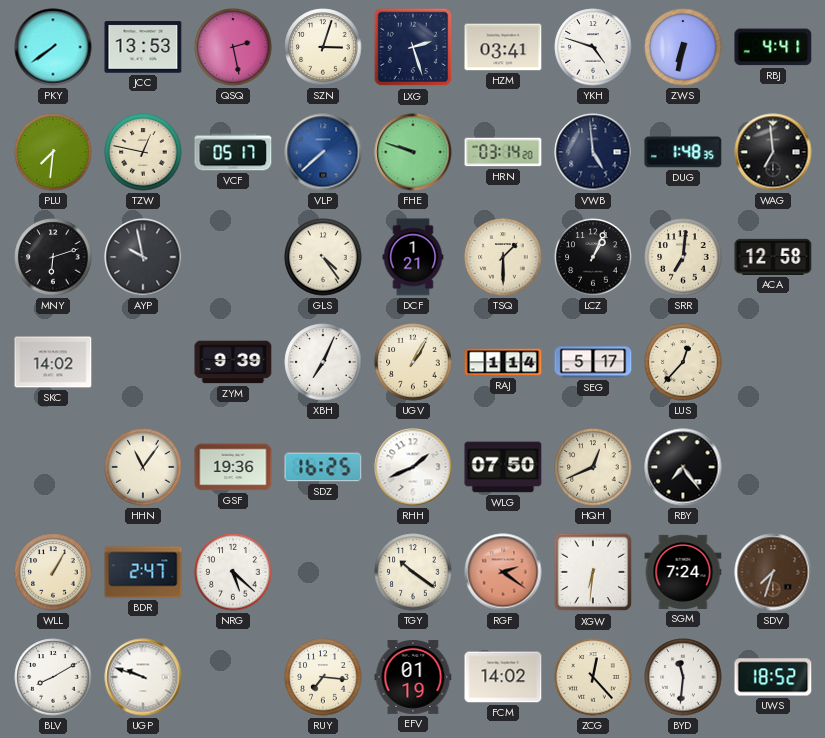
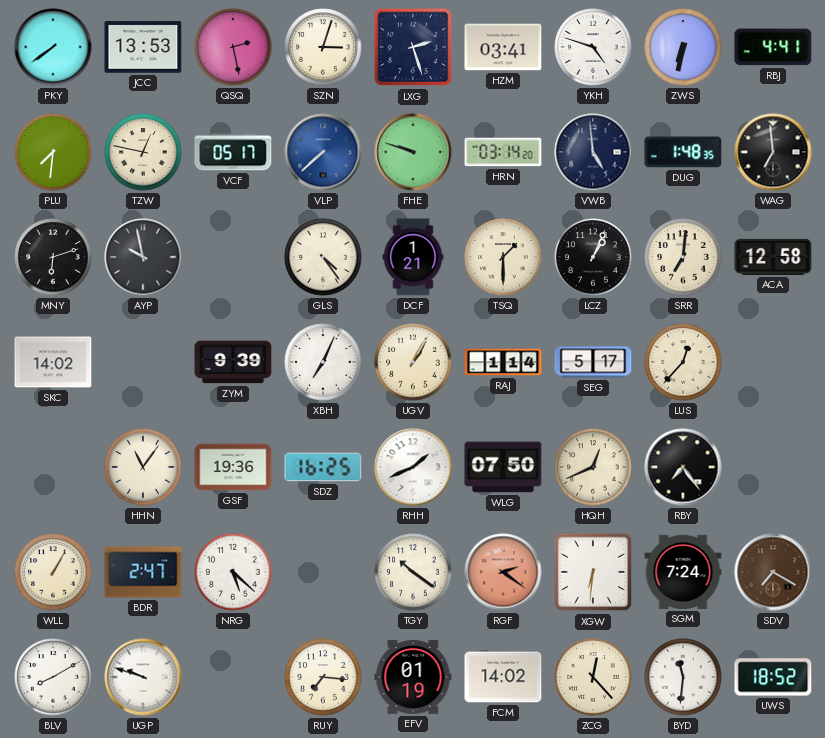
SDV: 7:33 -> 7:20
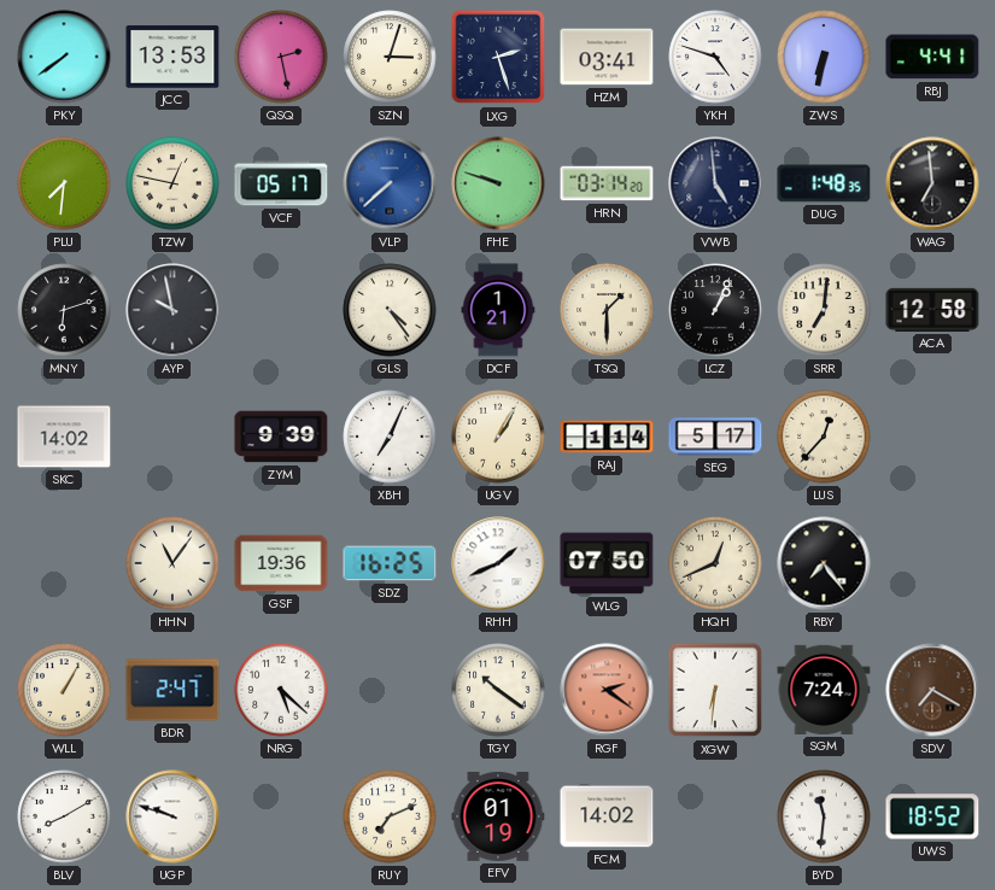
RUY: 7:16 -> 7:11
ZCG: 12:23 -> none
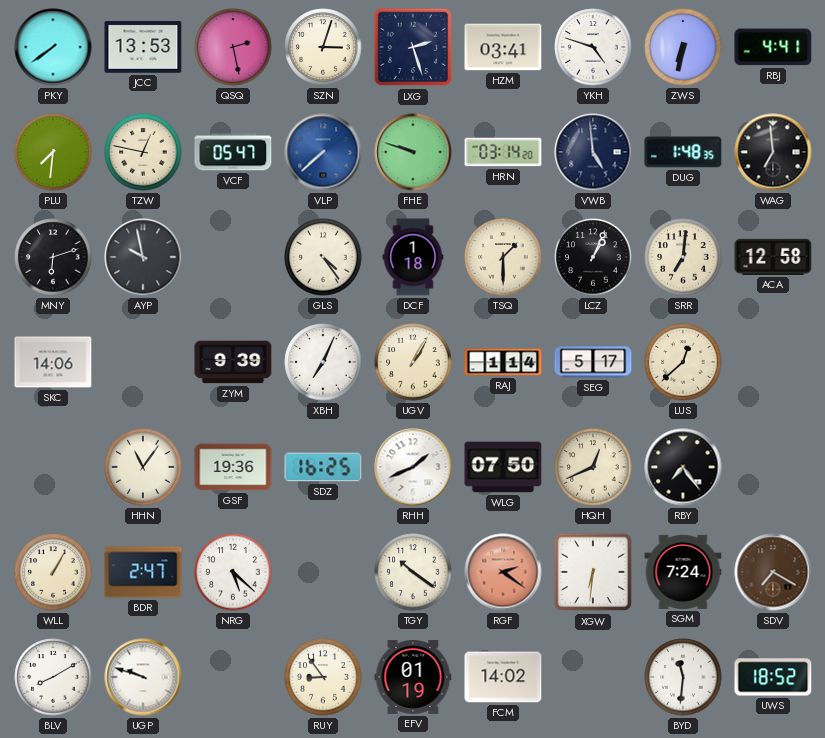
VCF: 05:17 -> 05:47
DCF: 1:21 -> 1:18
SKC: 14:02 -> 14:06
LUS: 12:37 -> 12:38
RUY: 7:11 -> 8:54
